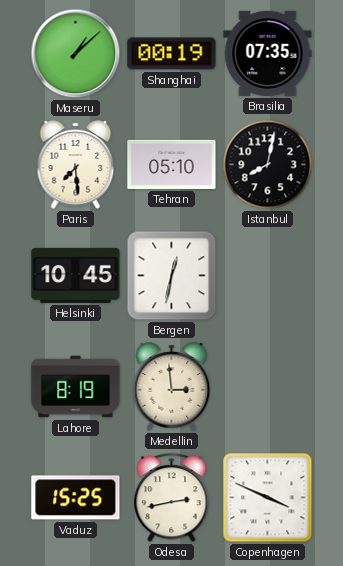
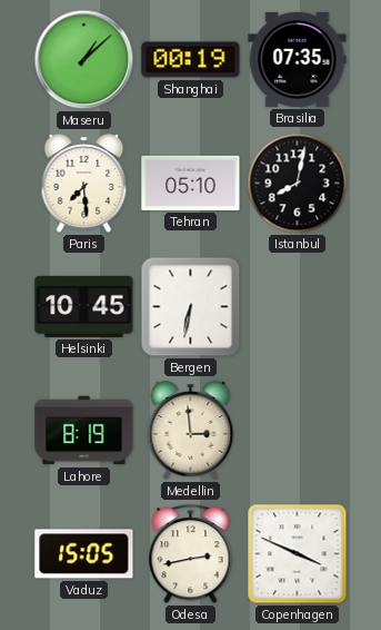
Bergen: 12:32 -> 6:32
Vaduz: 15:25 -> 15:05
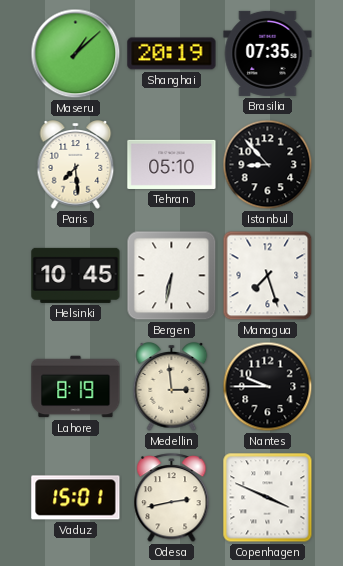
Shanghai: 00:19 -> 20:19
Istanbul: 8:02 -> 8:53
Managua: none -> 7:27
Nantes: none -> 9:45
Vaduz: 15:05 -> 15:01
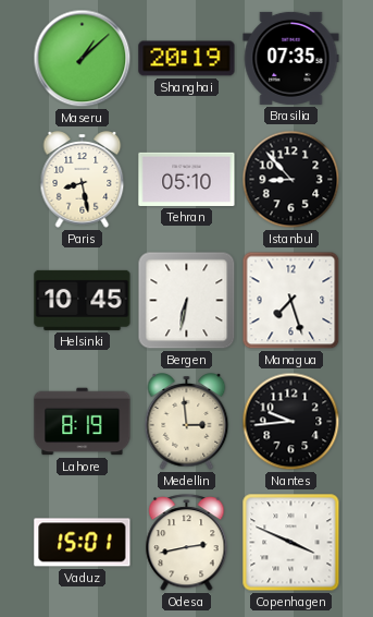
Paris: 7:29 -> 8:28
Nantes: 9:45 -> 9:44
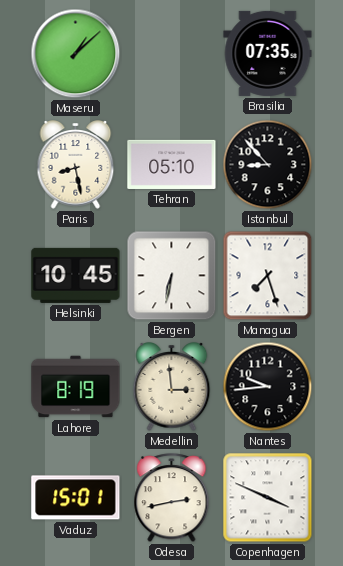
Shanghai: 20:19 -> none
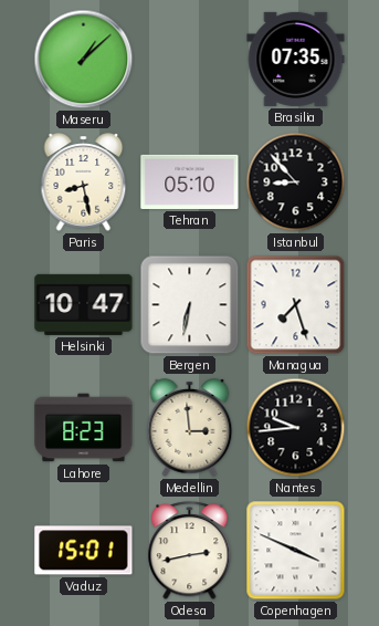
Helsinki: 10:45 -> 10:47
Lahore: 8:19 -> 8:23
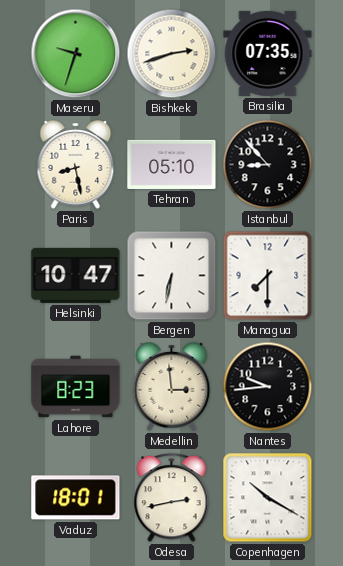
Maseru: 1:08 -> 9:33
Bishkek: none -> 2:42
Managua: 7:27 -> 7:30
Vaduz: 15:01 -> 18:01
Copenhagen: 3:49 -> 10:20
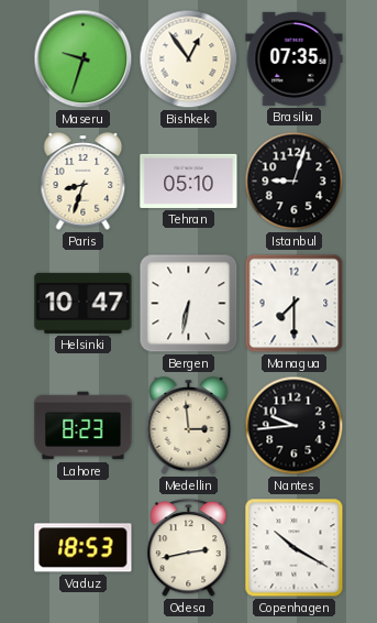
Bishkek: 2:42 -> 12:54
Paris: 8:28 -> 8:33
Istanbul: 8:53 -> 9:03
Vaduz: 18:01 -> 18:53
